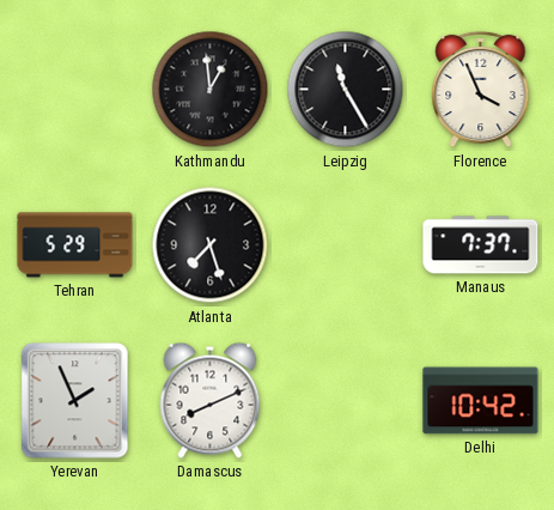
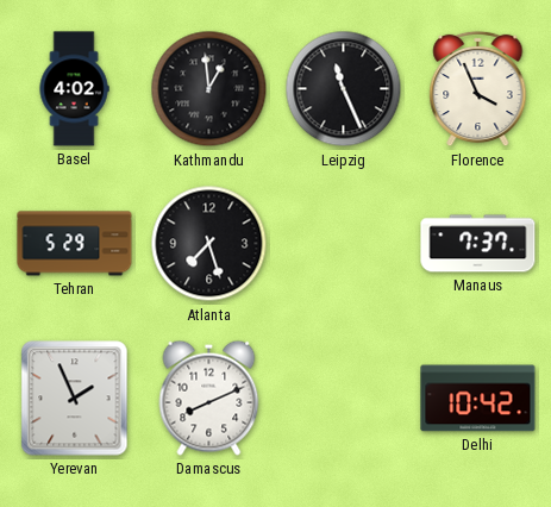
Basel: none -> 4:02
Leipzig: 11:25 -> 11:26
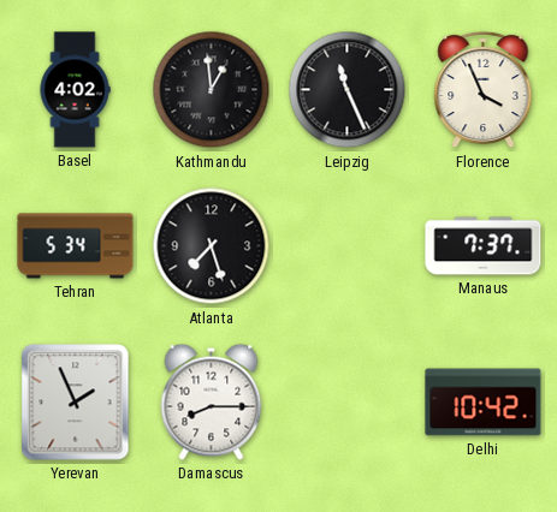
Tehran: 5:29 -> 5:34
Damascus: 8:11 -> 8:15
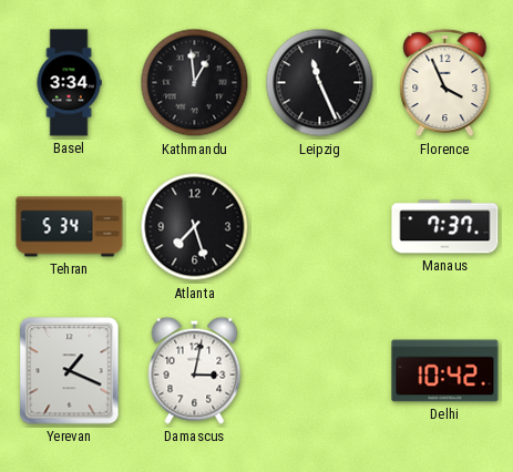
Basel: 4:02 -> 3:34
Yerevan: 1:56 -> 1:19
Damascus: 8:15 -> 3:02
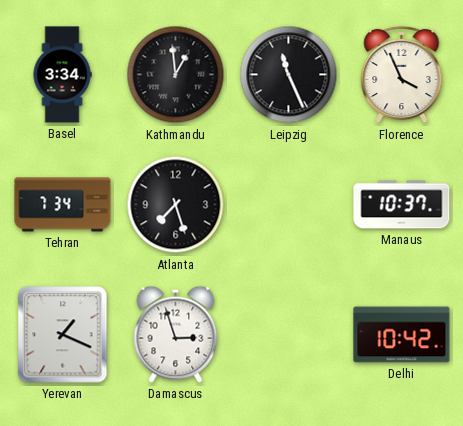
Tehran: 5:34 -> 7:34
Manaus: 7:37 -> 10:37
Damascus: 3:02 -> 2:57
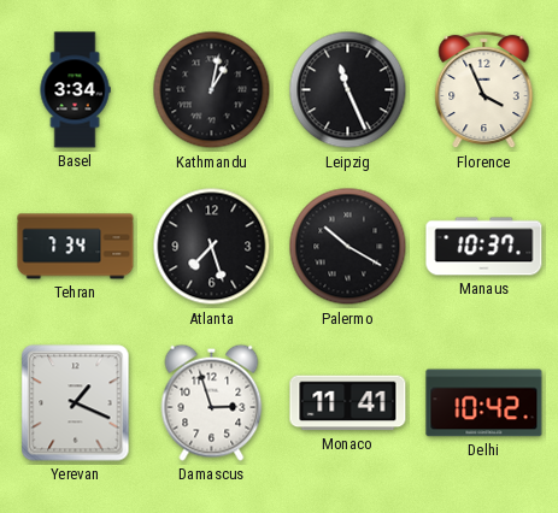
Kathmandu: 12:59 -> 1:02
Palermo: none -> 10:20
Monaco: none -> 11:41
